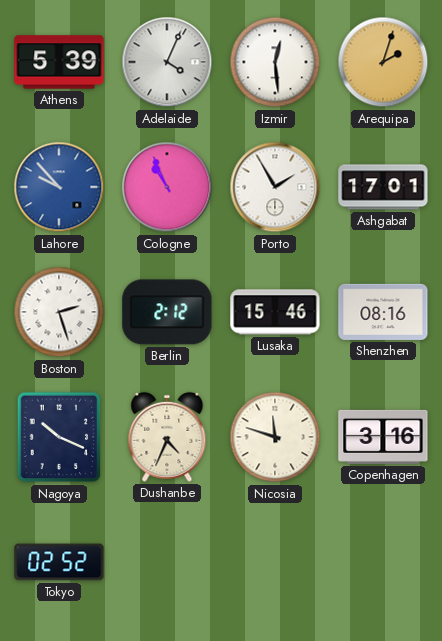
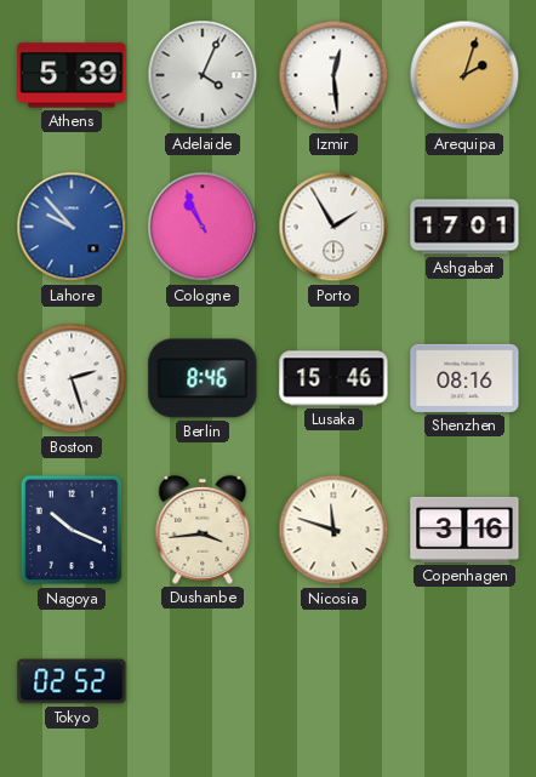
Berlin: 2:12 -> 8:46
Dushanbe: 4:34 -> 3:44
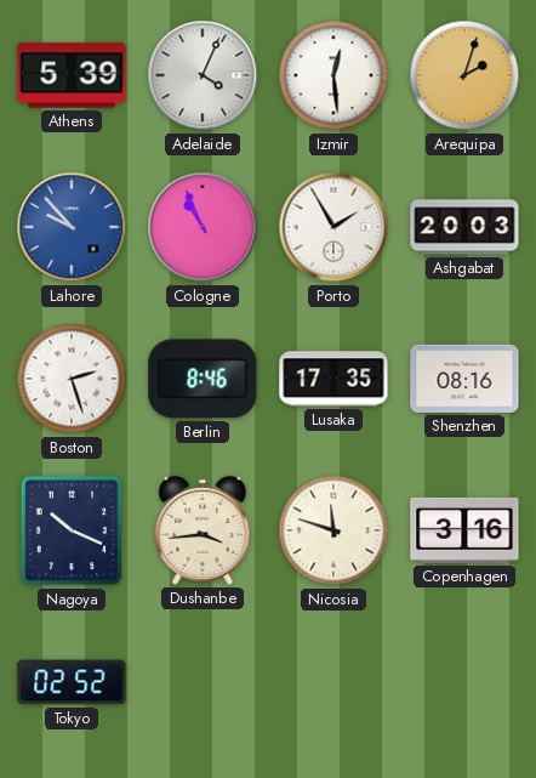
Ashgabat: 17:01 -> 20:03
Lusaka: 15:46 -> 17:35
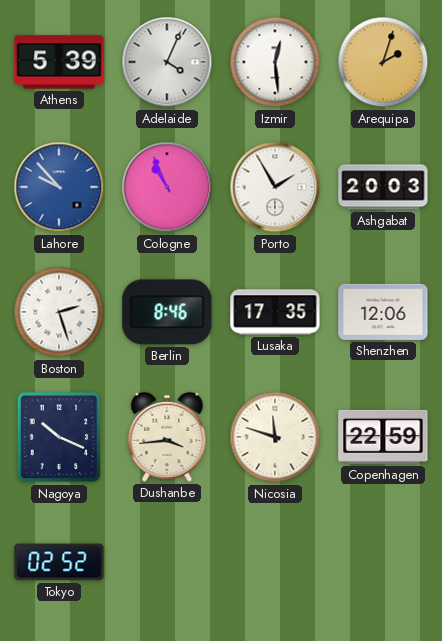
Shenzhen: 08:16 -> 12:06
Copenhagen: 3:16 -> 22:59
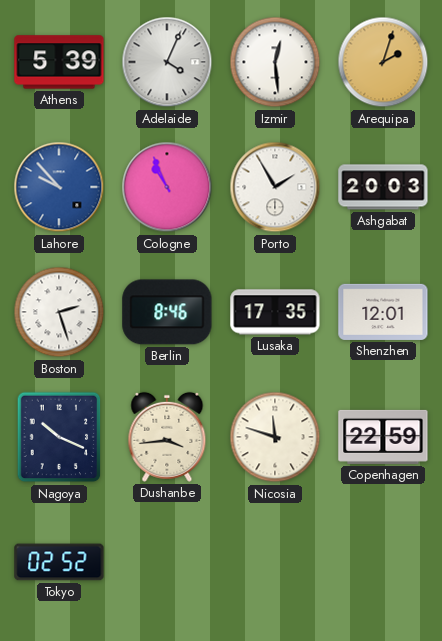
Shenzhen: 12:06 -> 12:01
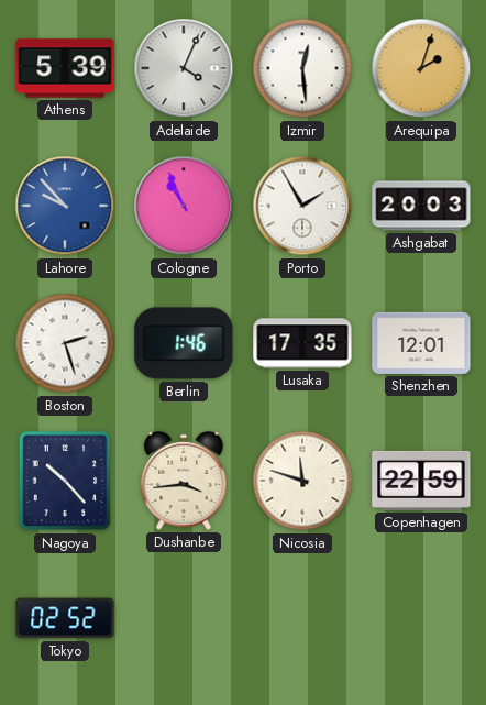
Berlin: 8:46 -> 1:46
Nagoya: 10:19 -> 10:23
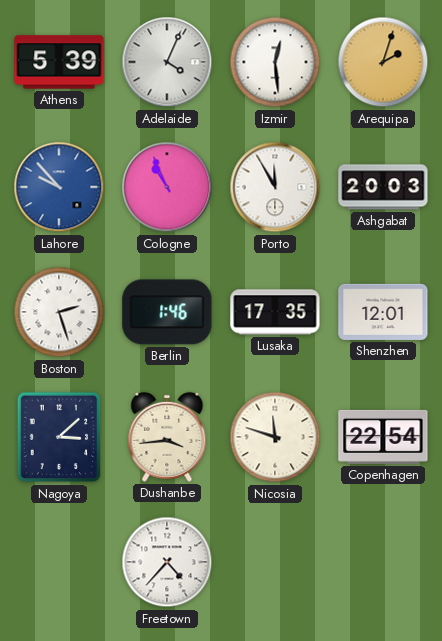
Porto: 1:55 -> 11:55
Nagoya: 10:23 -> 3:08
Copenhagen: 22:59 -> 22:54
Tokyo: 02:52 -> none
Freetown: none -> 4:37
